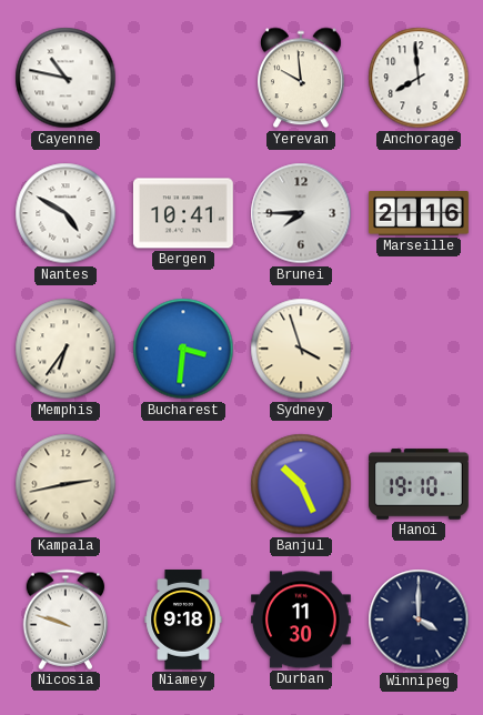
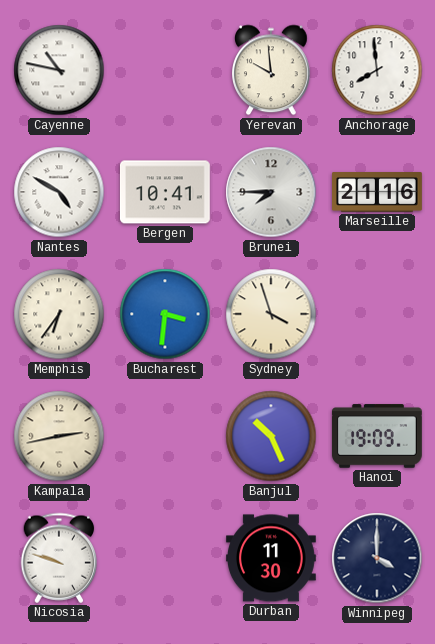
Hanoi: 19:10 -> 19:09
Niamey: 9:18 -> none
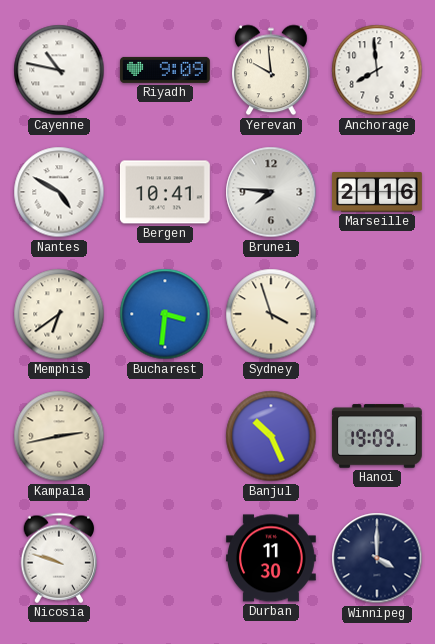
Riyadh: none -> 9:09
Brunei: 7:45 -> 7:46
Memphis: 6:36 -> 6:39
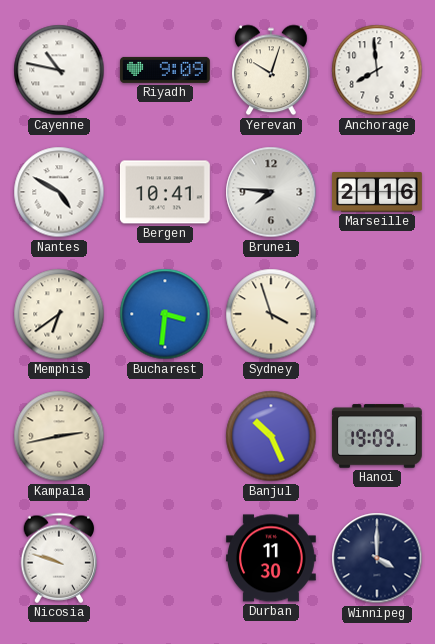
Yerevan: 9:59 -> 10:03
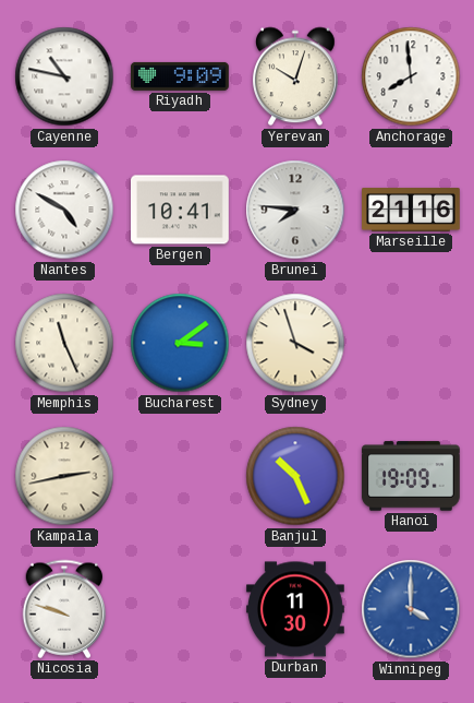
Memphis: 6:39 -> 11:26
Bucharest: 3:31 -> 3:09
Winnipeg dial: navy -> blue
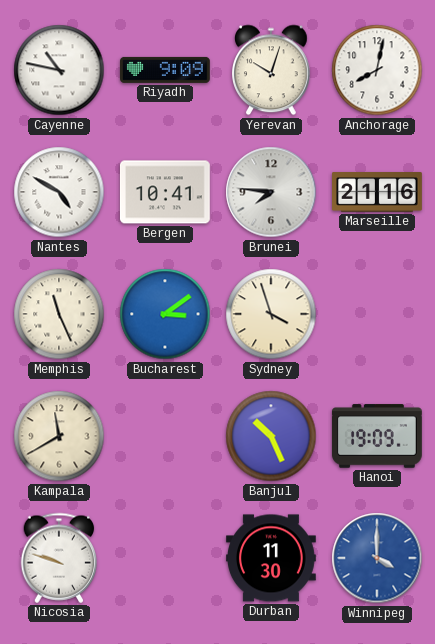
Anchorage: 7:59 -> 8:02
Kampala: 2:43 -> 11:40
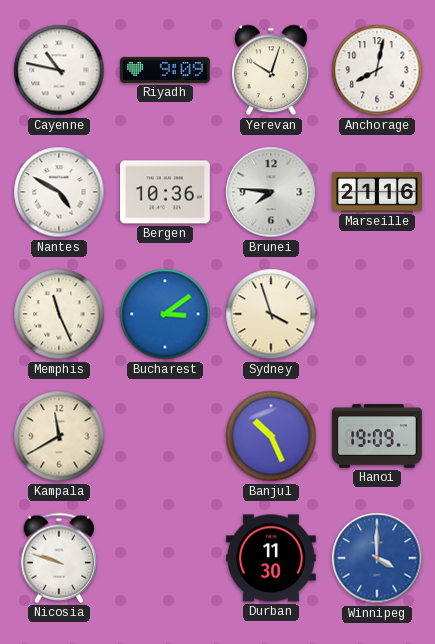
Bergen: 10:41 -> 10:36
